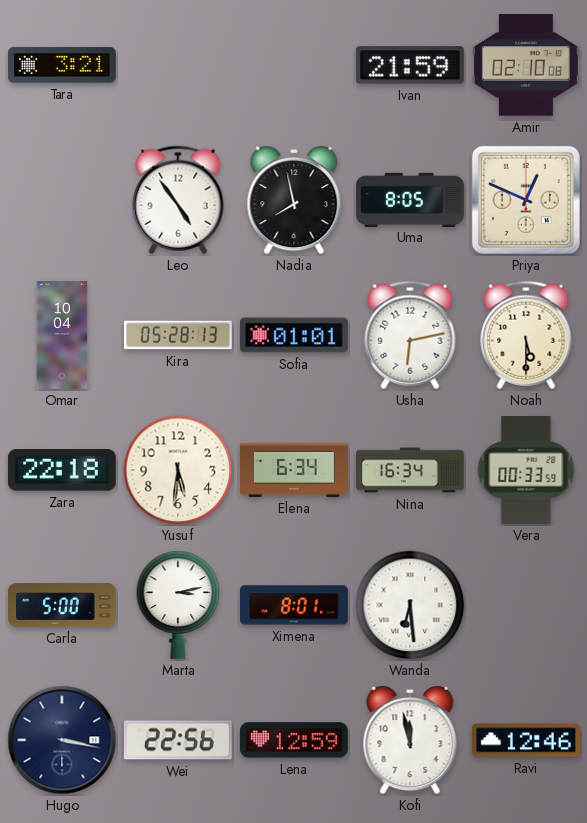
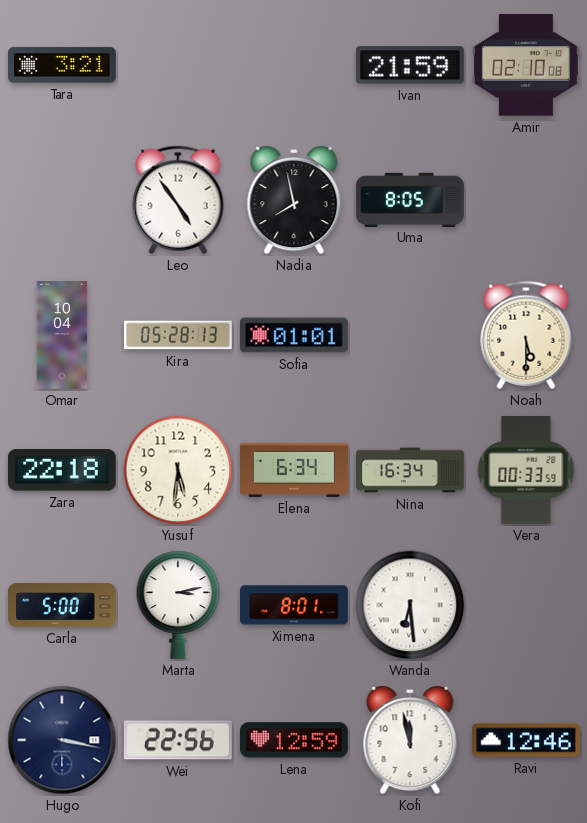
Priya: 12:49 -> none
Usha: 6:13 -> none
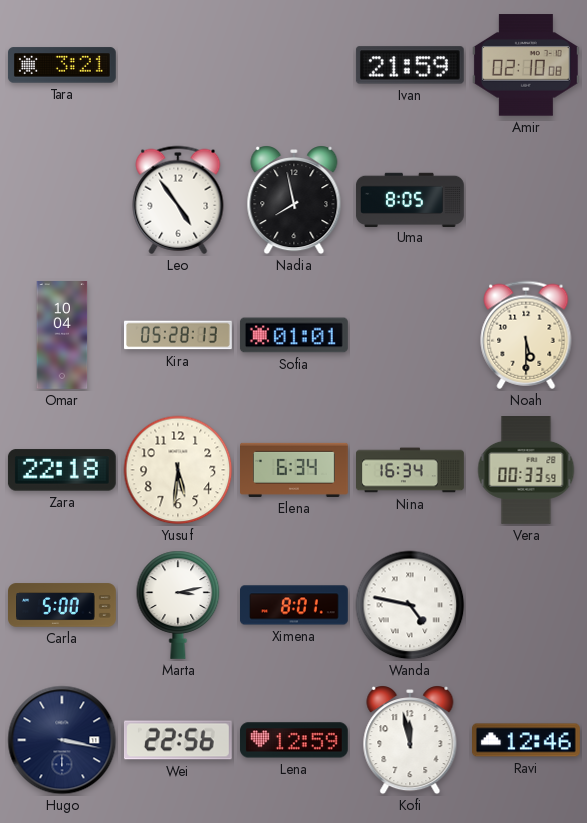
Wanda: 6:29 -> 4:47
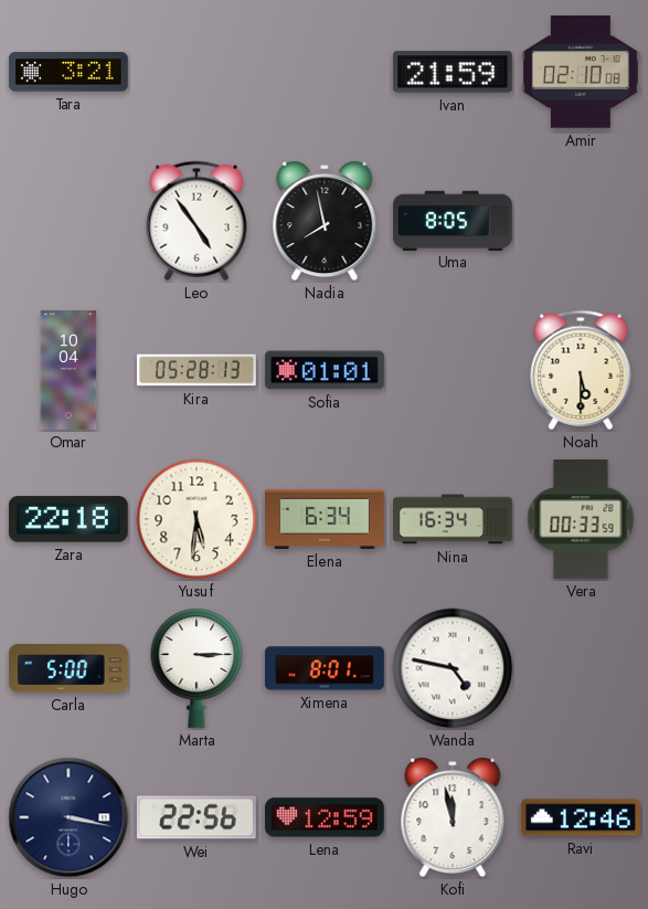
Marta: 3:13 -> 3:15
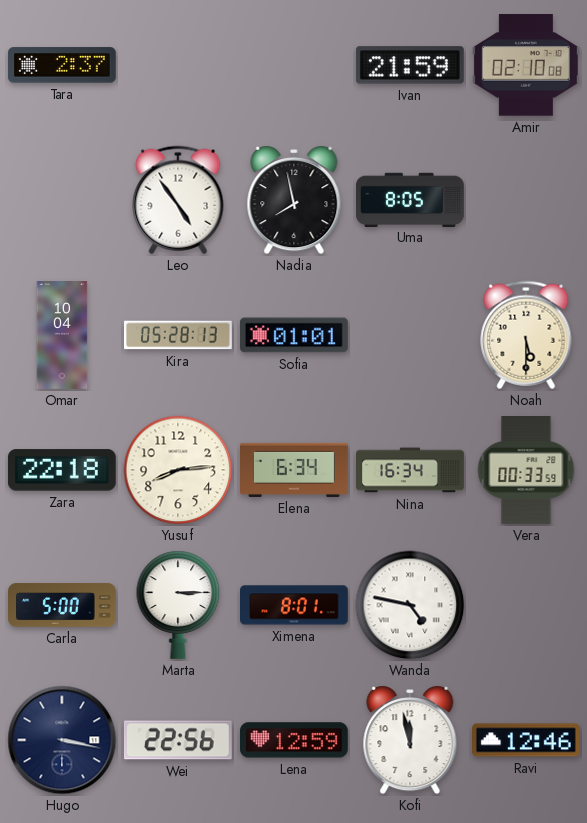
Tara: 3:21 -> 2:37
Yusuf: 5:31 -> 8:14
